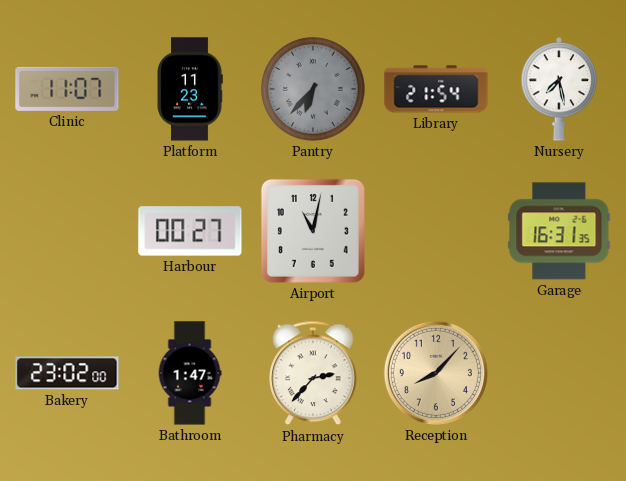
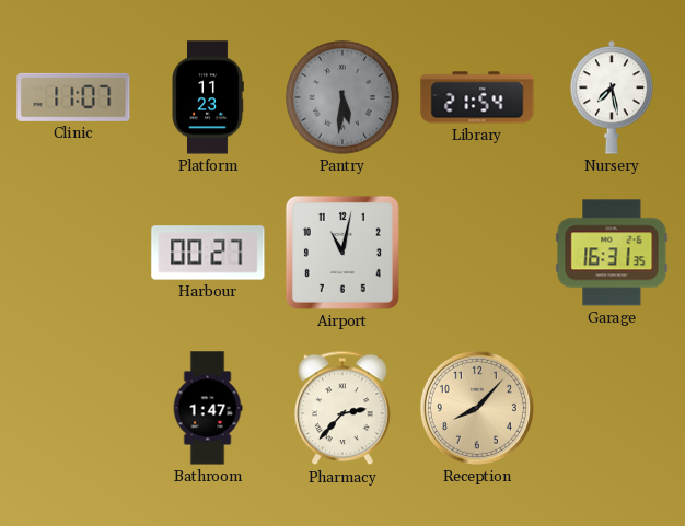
Pantry: 6:37 -> 5:31
Bakery: 23:02 -> none
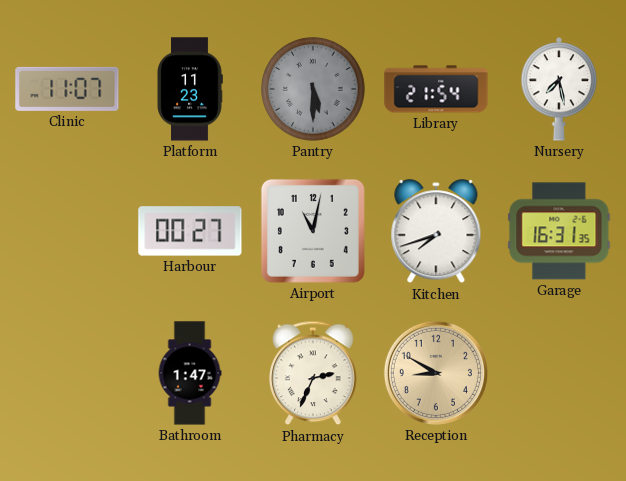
Pantry: 5:31 -> 5:30
Kitchen: none -> 7:42
Pharmacy: 2:37 -> 2:34
Reception: 8:07 -> 8:50
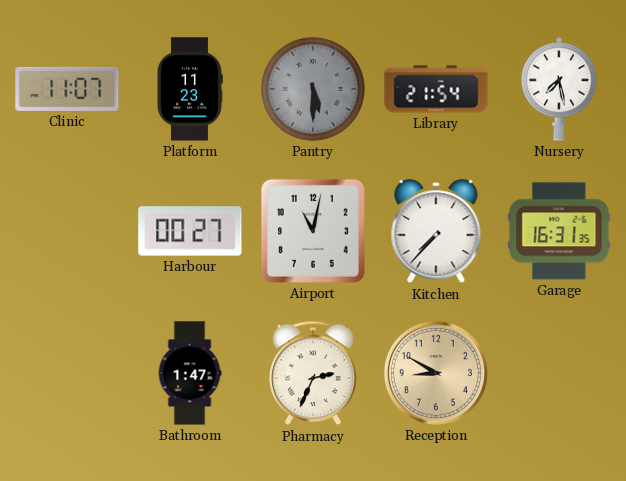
Kitchen: 7:42 -> 7:37
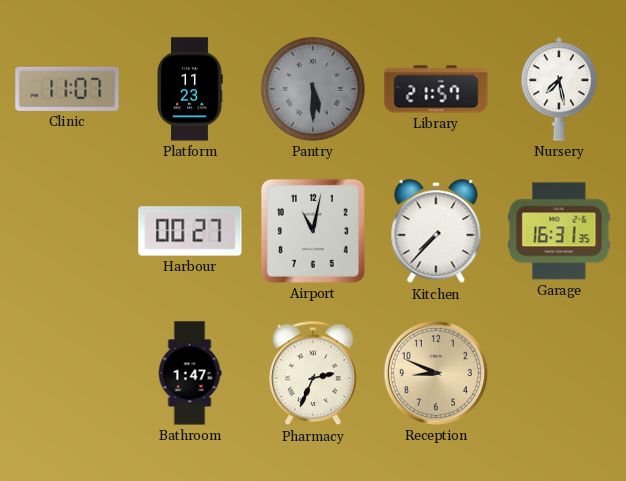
Library: 21:54 -> 21:57
Reception: 8:50 -> 8:49
